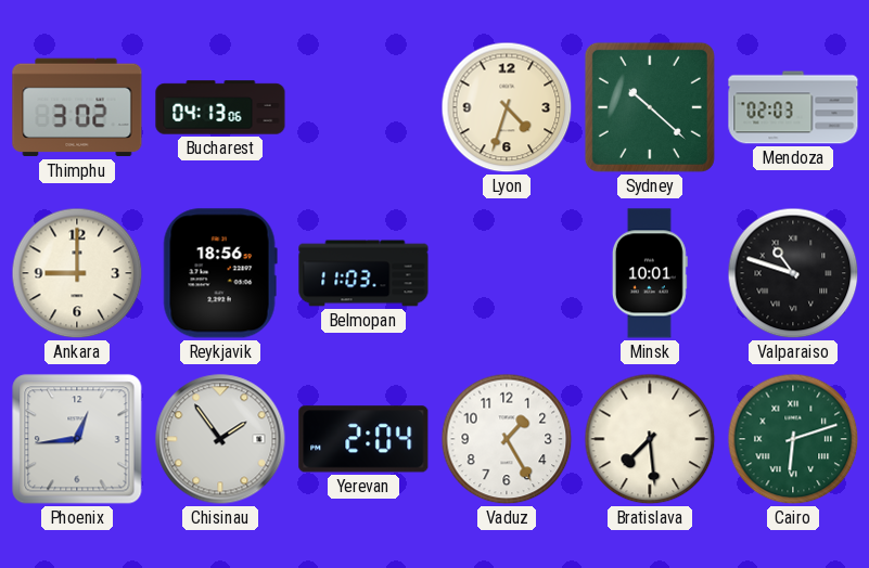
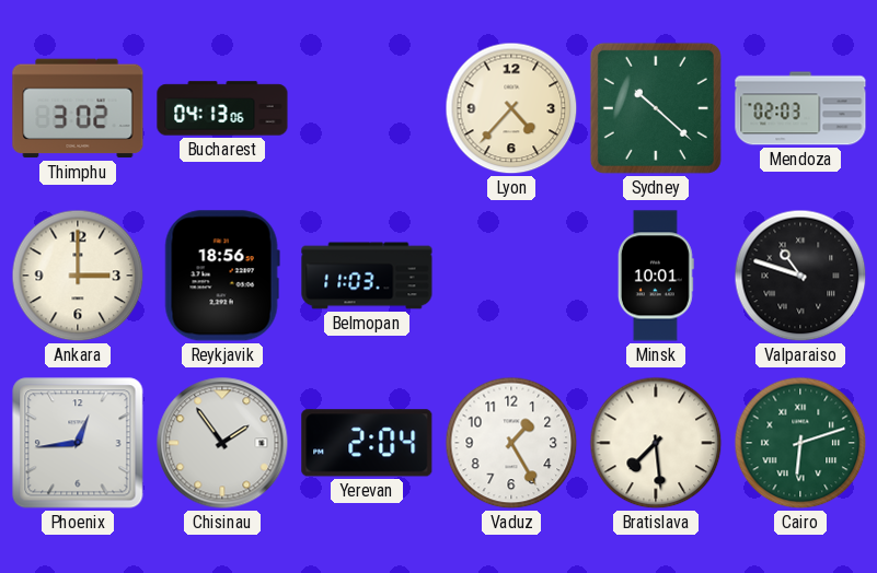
Lyon: 4:33 -> 4:37
Ankara: 9:00 -> 3:00
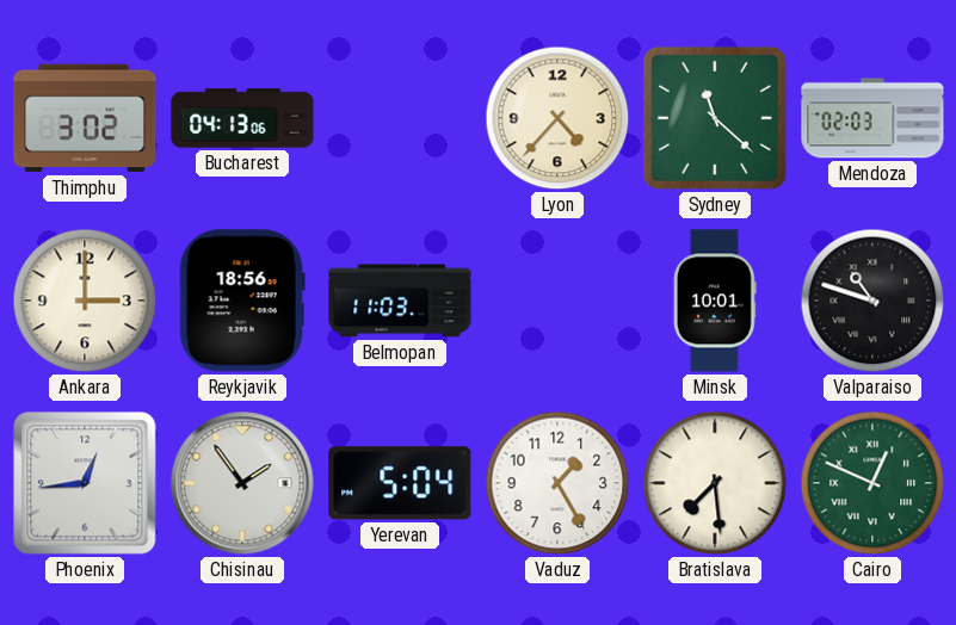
Sydney: 10:22 -> 11:22
Yerevan: 2:04 -> 5:04
Cairo: 6:12 -> 12:49
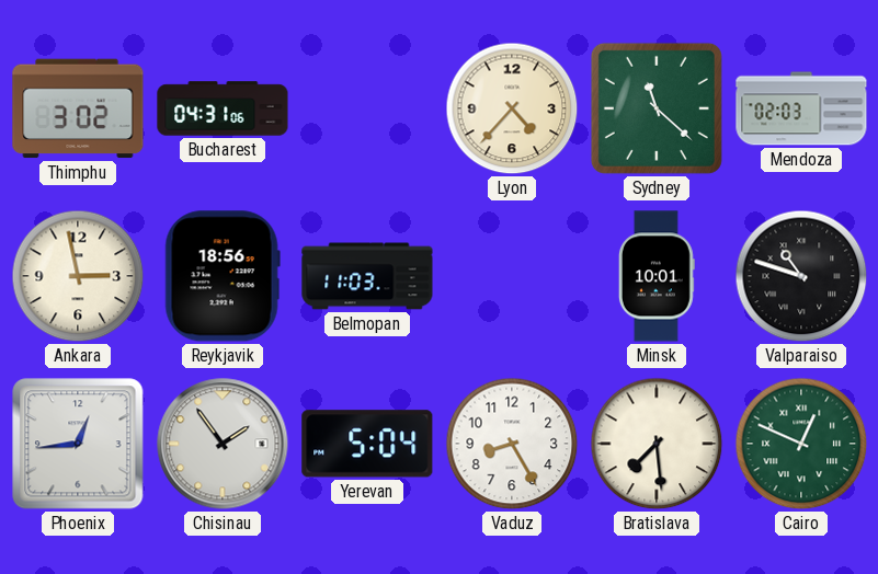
Bucharest: 04:13 -> 04:31
Ankara: 3:00 -> 2:58
Vaduz: 1:25 -> 8:25
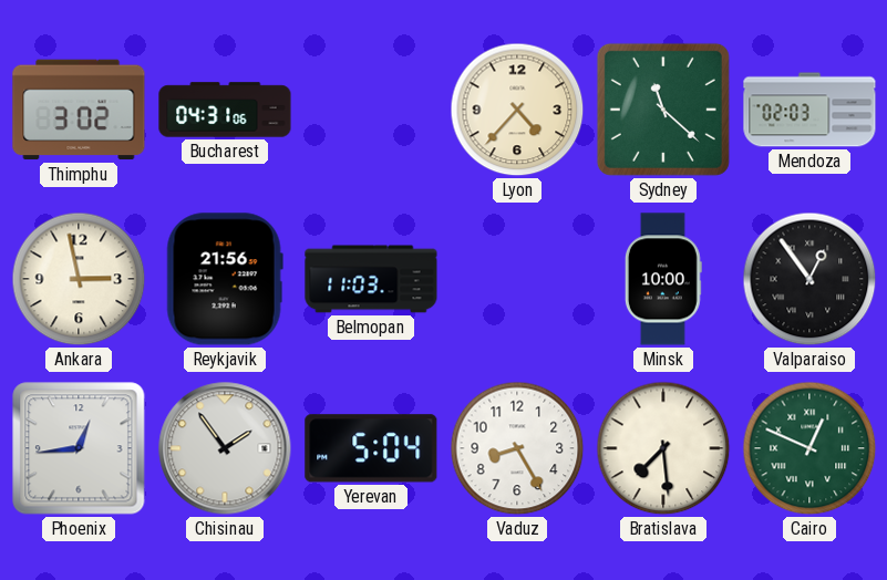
Reykjavik: 18:56 -> 21:56
Minsk: 10:01 -> 10:00
Valparaiso: 10:48 -> 12:54
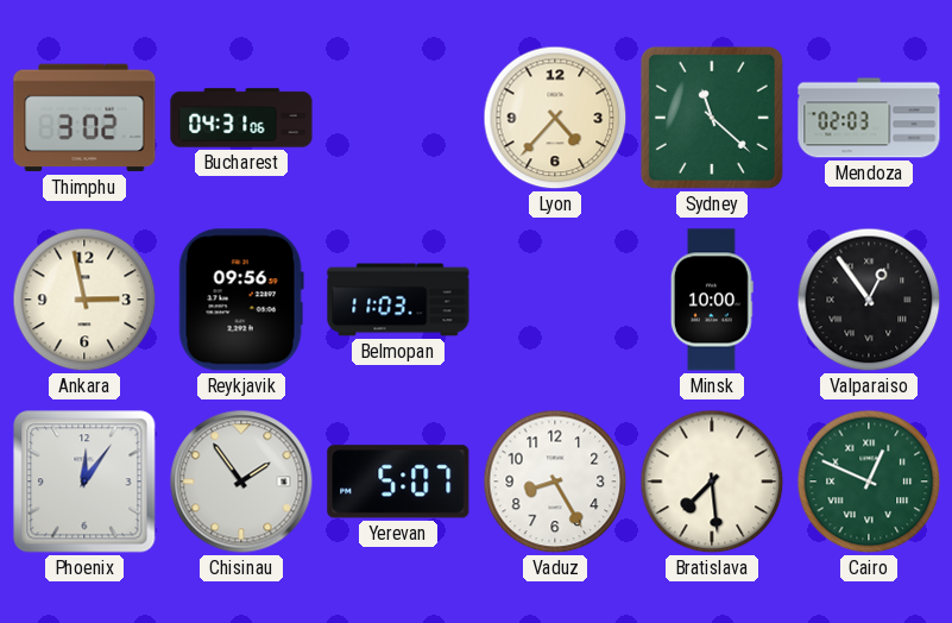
Reykjavik: 21:56 -> 09:56
Phoenix: 12:44 -> 12:06
Yerevan: 5:04 -> 5:07
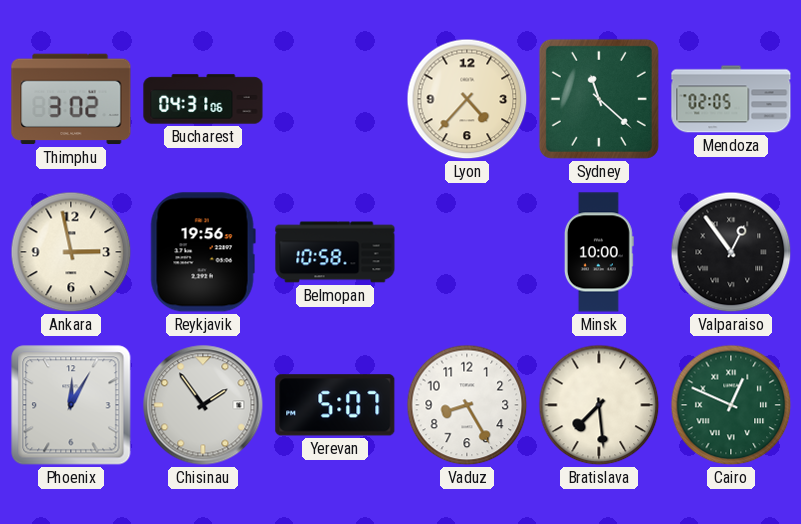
Mendoza: 02:03 -> 02:05
Reykjavik: 09:56 -> 19:56
Belmopan: 11:03 -> 10:58
Phoenix: 12:06 -> 12:05
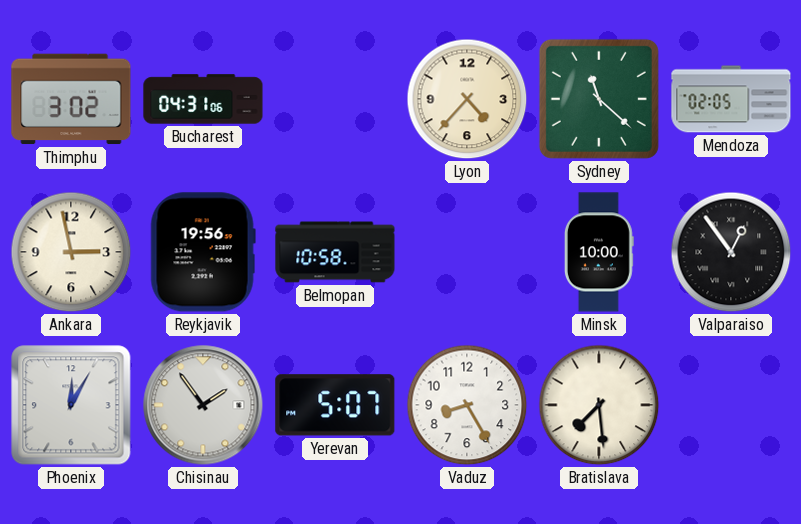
Cairo: 12:49 -> none
